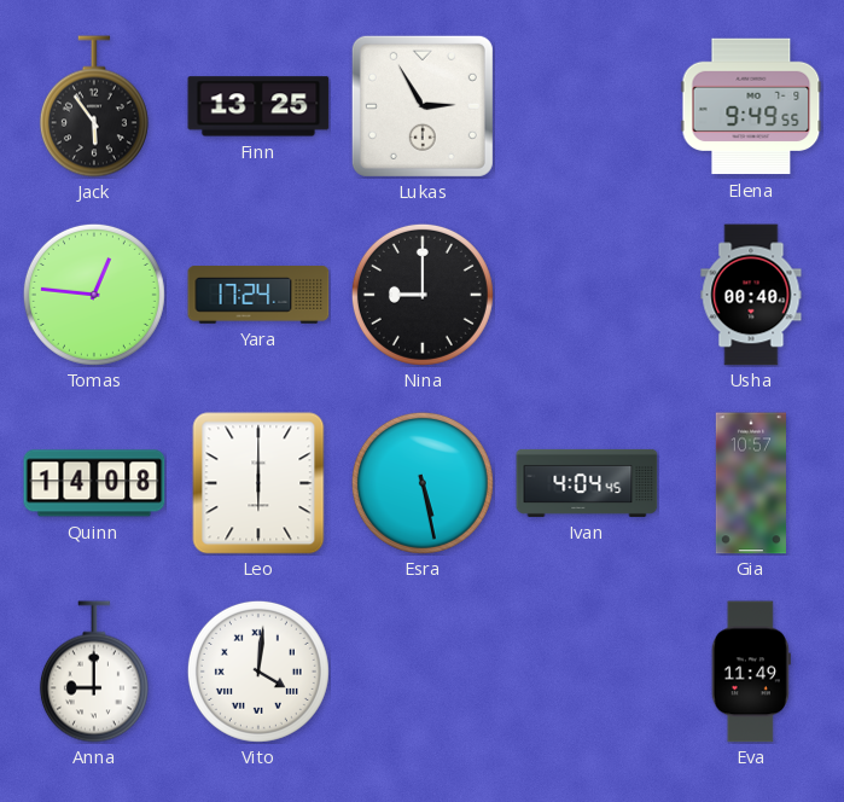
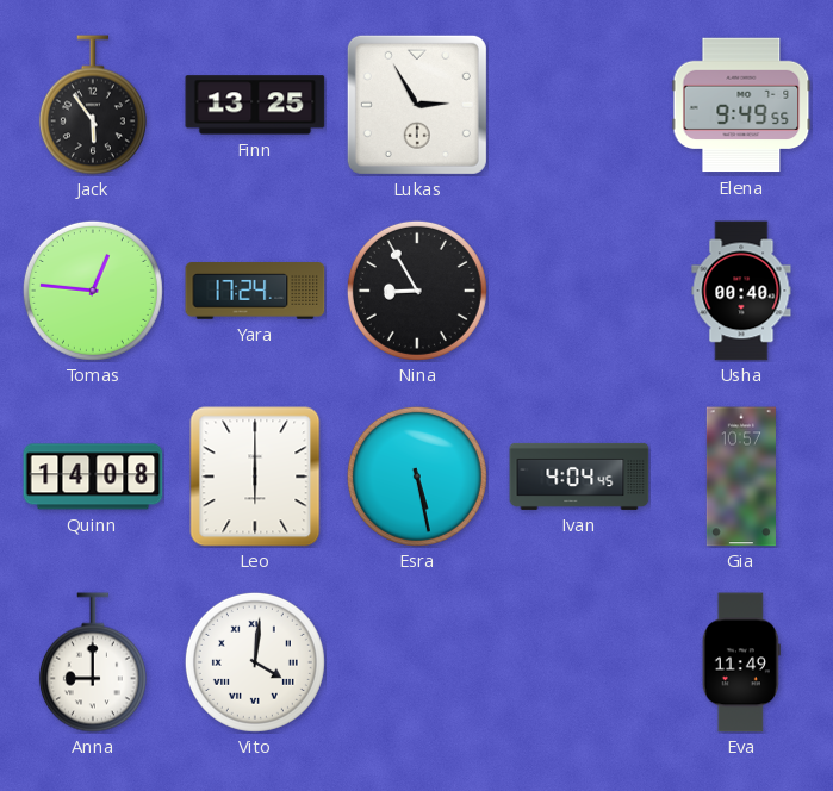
Nina: 9:00 -> 8:55
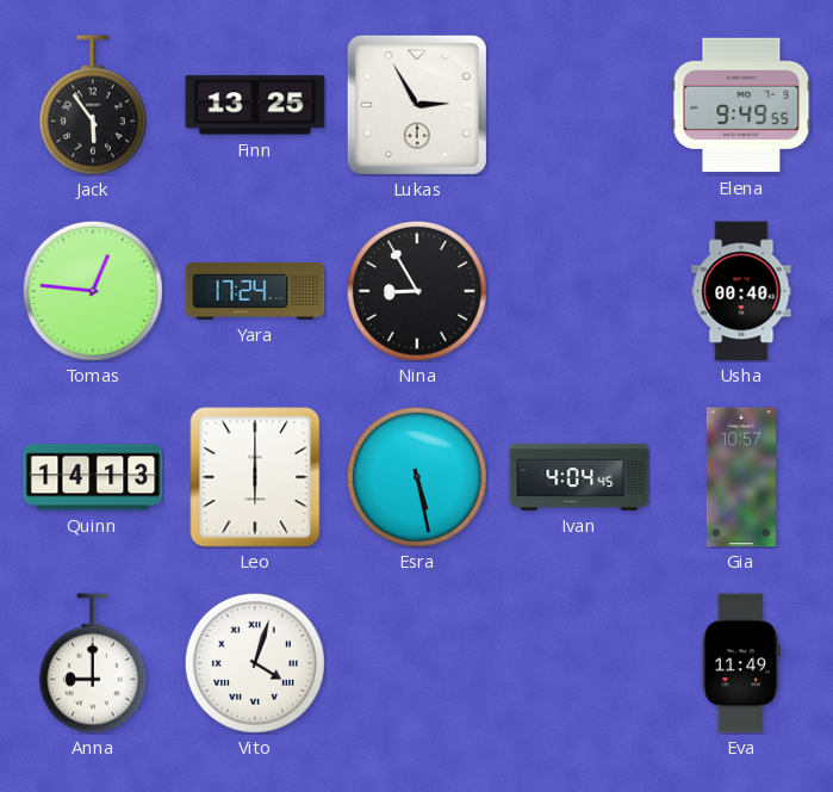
Quinn: 14:08 -> 14:13
Vito: 4:01 -> 4:03
